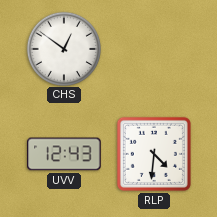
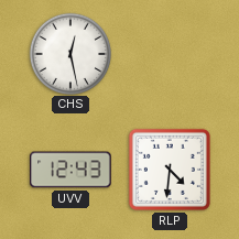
CHS: 12:51 -> 12:28
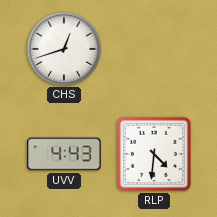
CHS: 12:28 -> 12:42
UVV: 12:43 -> 4:43
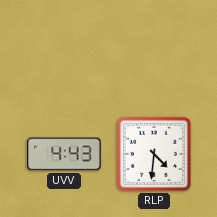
CHS: 12:42 -> none
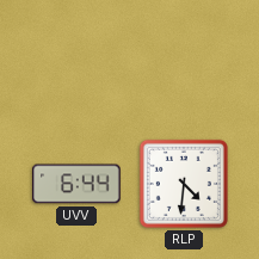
UVV: 4:43 -> 6:44
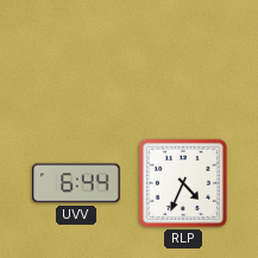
RLP: 4:31 -> 4:34
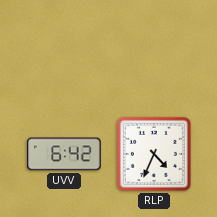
UVV: 6:44 -> 6:42
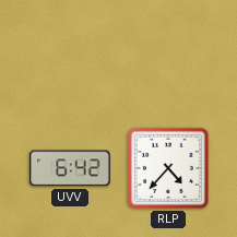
RLP: 4:34 -> 4:37
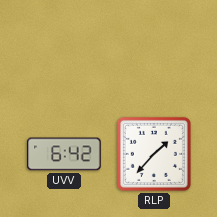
RLP: 4:37 -> 1:37
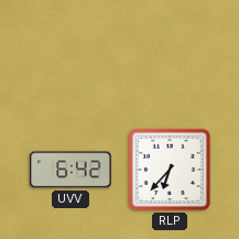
RLP: 1:37 -> 6:37
